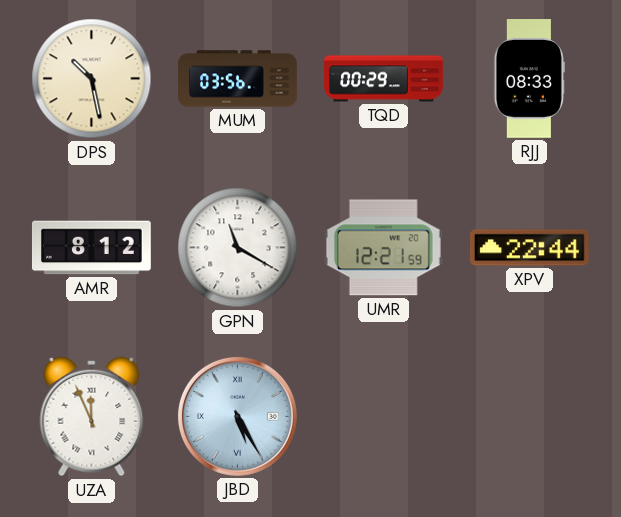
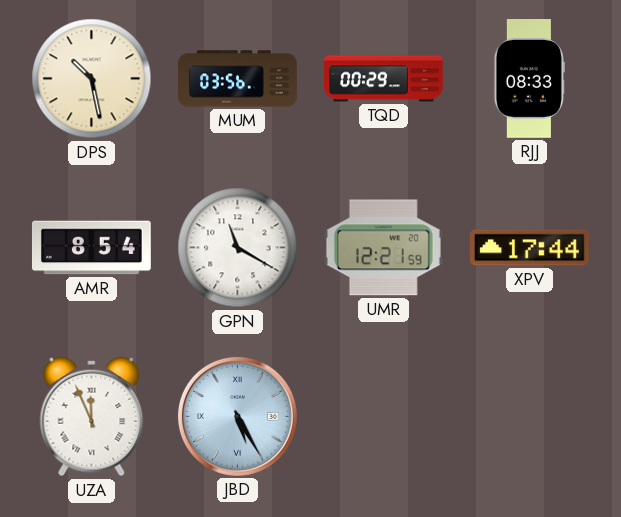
AMR: 8:12 -> 8:54
XPV: 22:44 -> 17:44
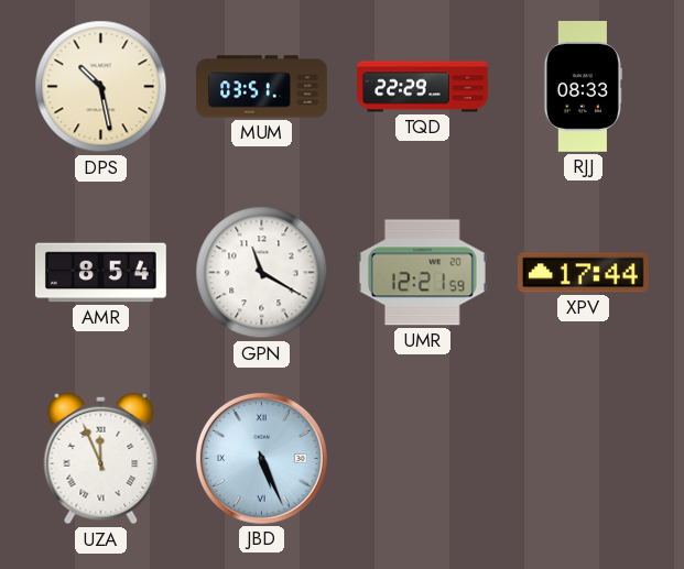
MUM: 03:56 -> 03:51
TQD: 00:29 -> 22:29
JBD: 5:25 -> 5:26
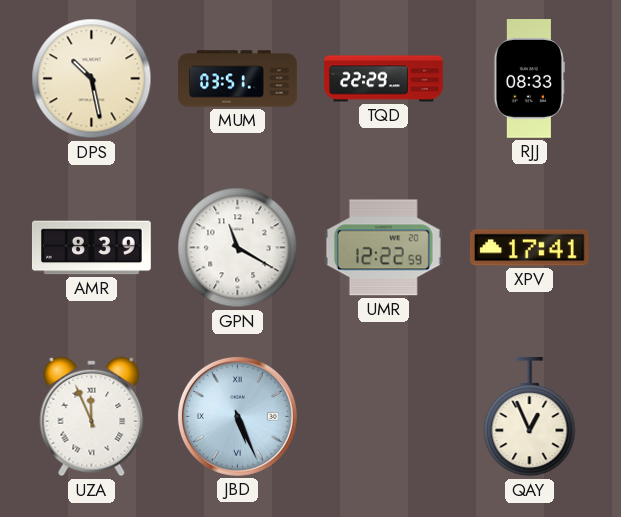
AMR: 8:54 -> 8:39
UMR: 12:21 -> 12:22
XPV: 17:44 -> 17:41
QAY: none -> 12:56
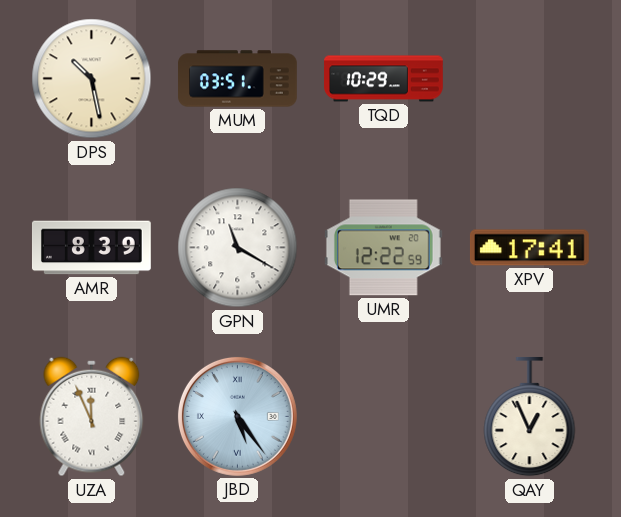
TQD: 22:29 -> 10:29
RJJ: 08:33 -> none
JBD: 5:26 -> 5:24
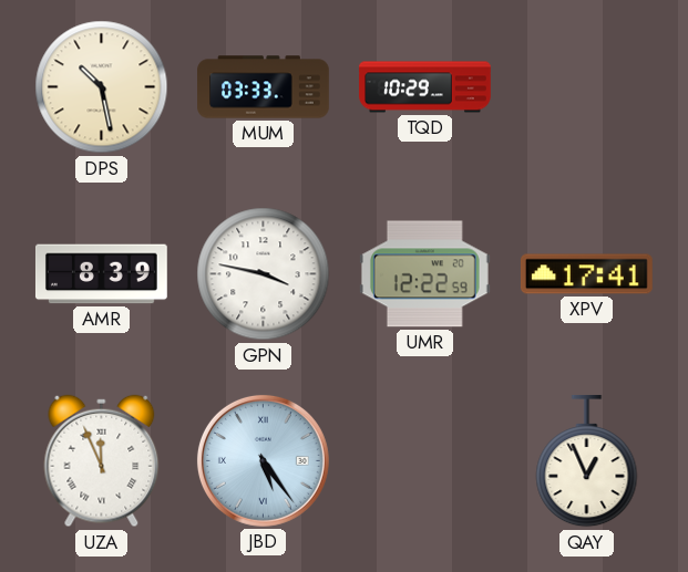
MUM: 03:51 -> 03:33
GPN: 11:20 -> 3:47
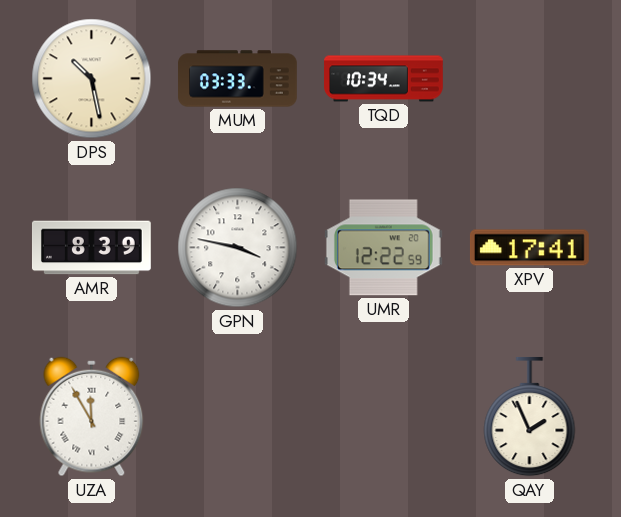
TQD: 10:29 -> 10:34
UZA: 11:56 -> 11:55
JBD: 5:24 -> none
QAY: 12:56 -> 1:56
